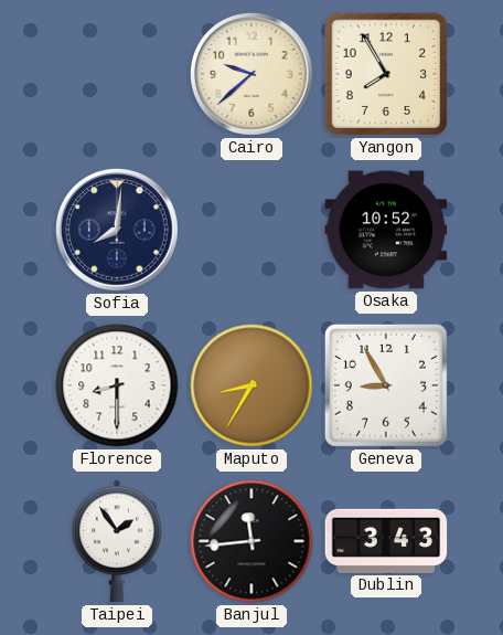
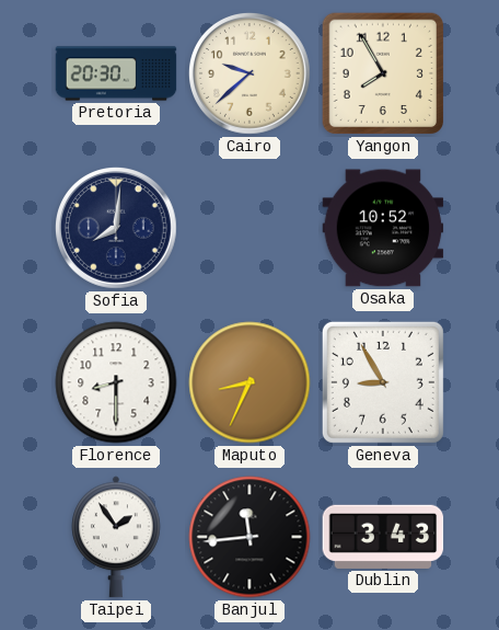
Pretoria: none -> 20:30
Maputo: 8:35 -> 8:34
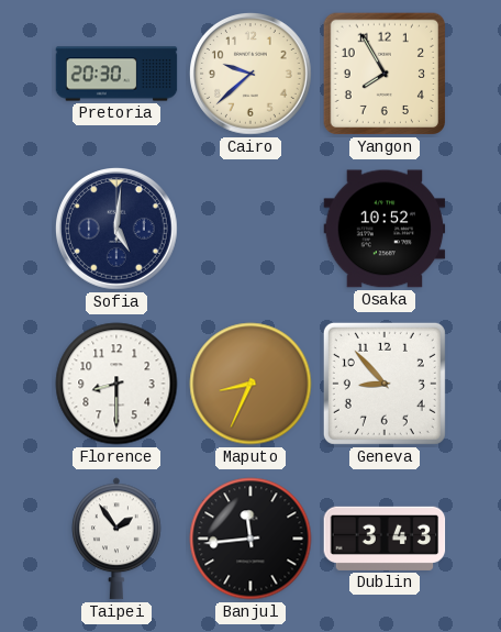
Sofia: 8:01 -> 5:01
Geneva: 8:55 -> 8:53
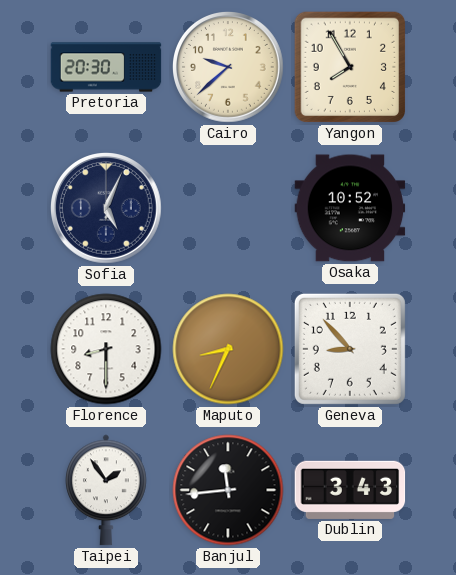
Sofia: 5:01 -> 5:04
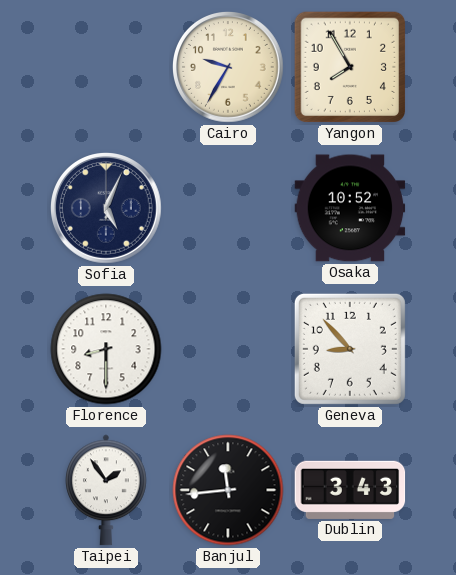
Pretoria: 20:30 -> none
Cairo: 9:38 -> 9:35
Maputo: 8:34 -> none
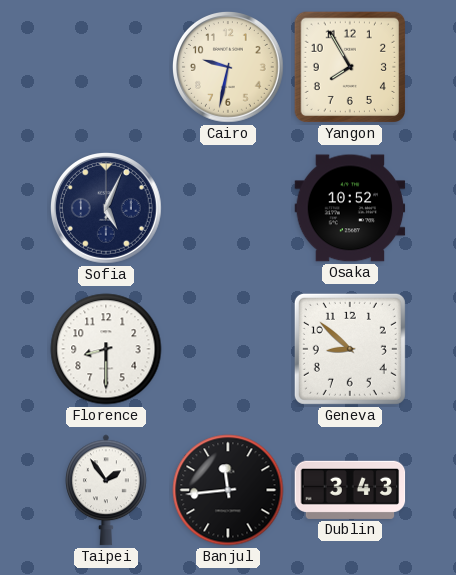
Cairo: 9:35 -> 9:32
Geneva: 8:53 -> 8:52
